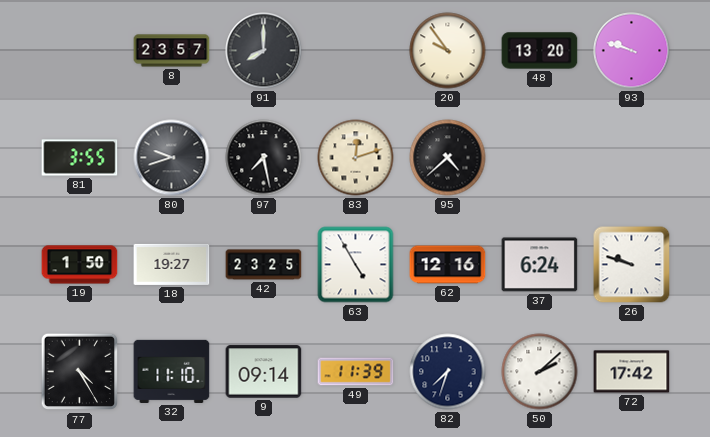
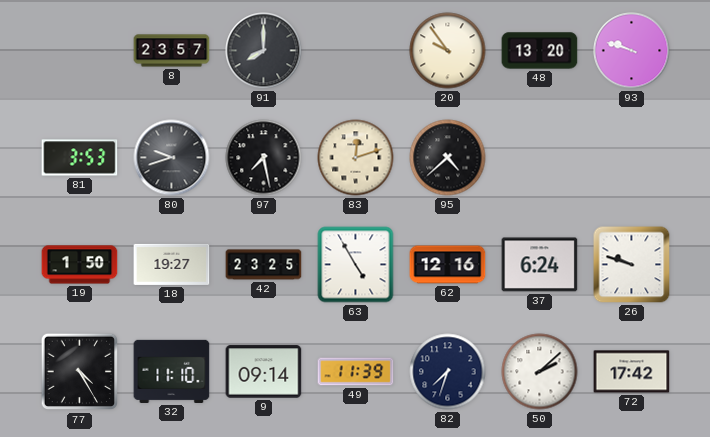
81: 3:55 -> 3:53
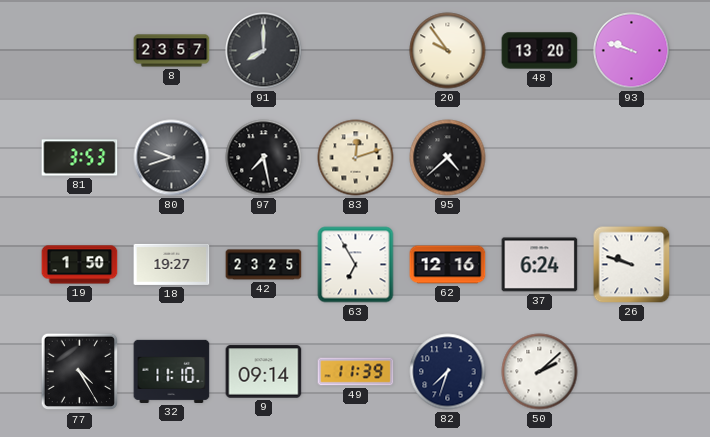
63: 4:55 -> 6:55
72: 17:42 -> none
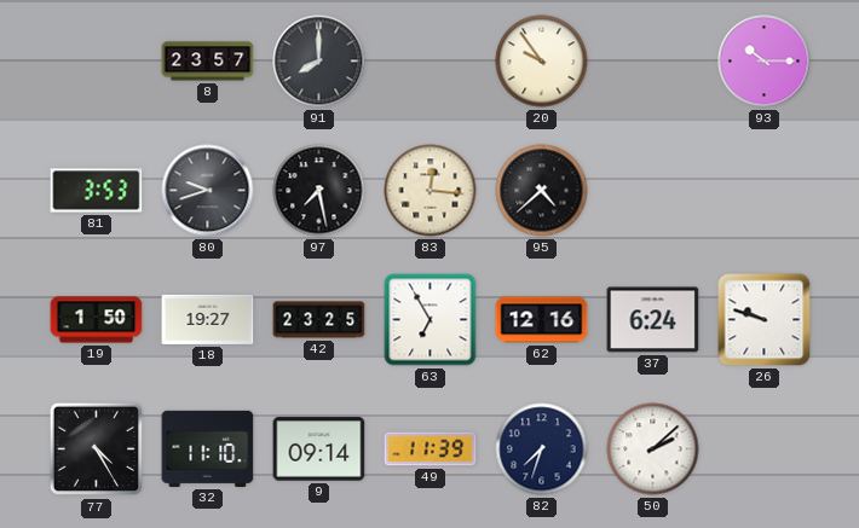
48: 13:20 -> none
93: 9:48 -> 10:15
83: 12:12 -> 12:16
